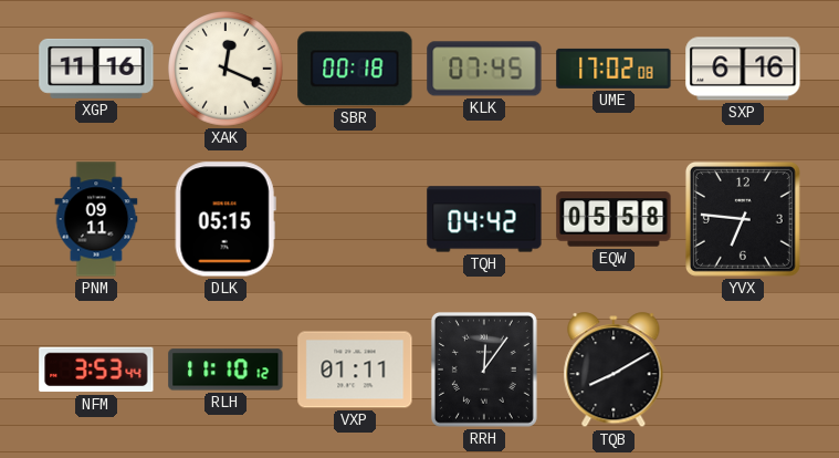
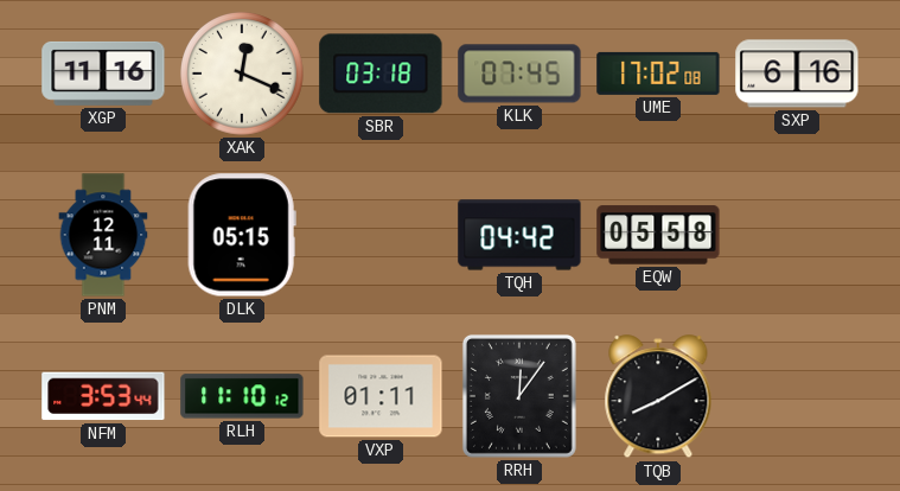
SBR: 00:18 -> 03:18
PNM: 09:11 -> 12:11
YVX: 6:46 -> none
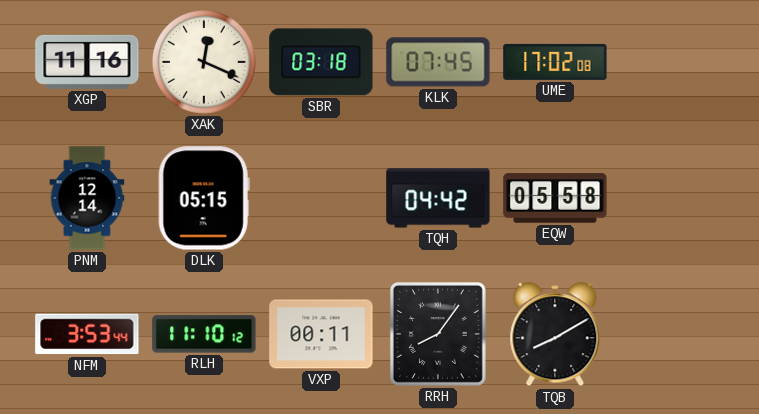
SXP: 6:16 -> none
PNM: 12:11 -> 12:14
VXP: 01:11 -> 00:11
RRH: 12:06 -> 8:06
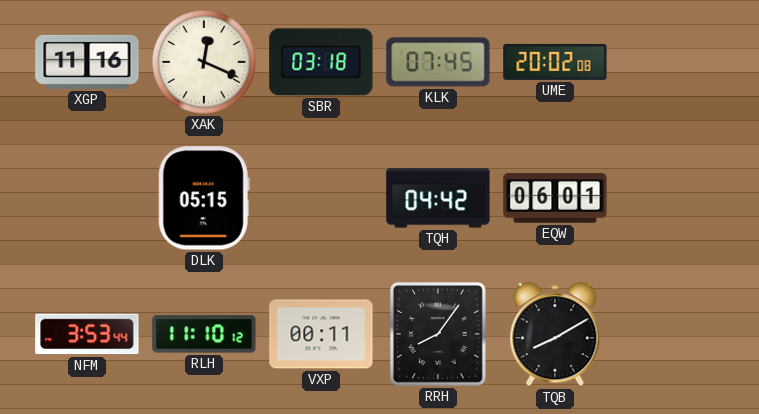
UME: 17:02 -> 20:02
PNM: 12:14 -> none
EQW: 05:58 -> 06:01
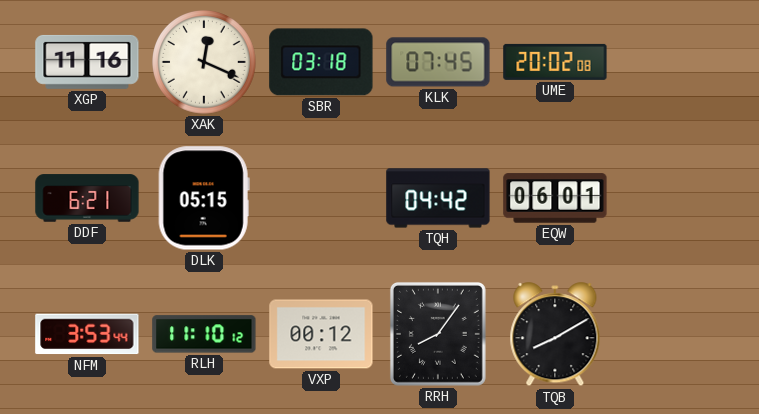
DDF: none -> 6:21
VXP: 00:11 -> 00:12
